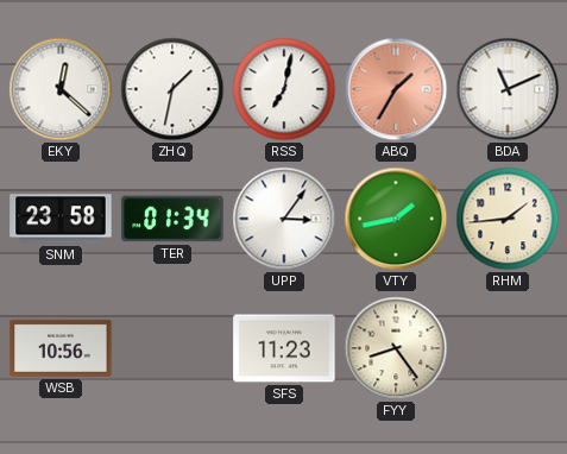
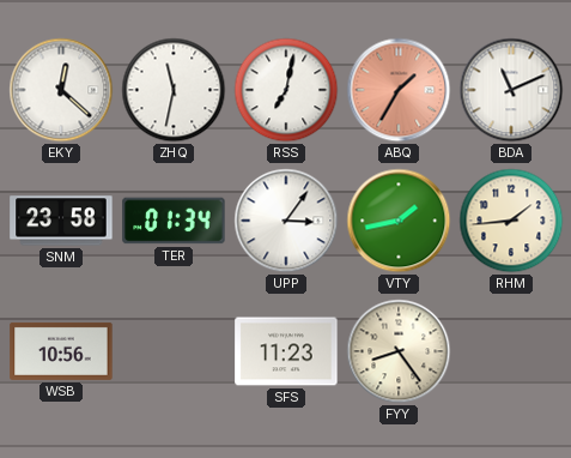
ZHQ: 1:32 -> 11:32
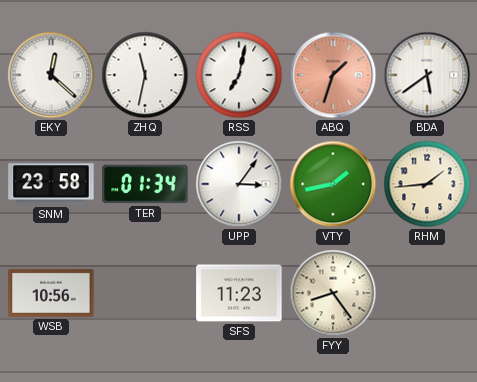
ABQ: 1:35 -> 1:33
BDA: 11:11 -> 5:39
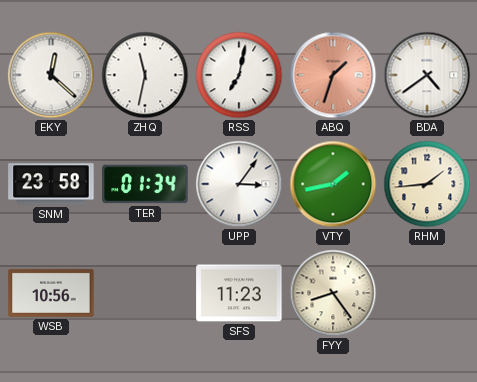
BDA: 5:39 -> 4:39
